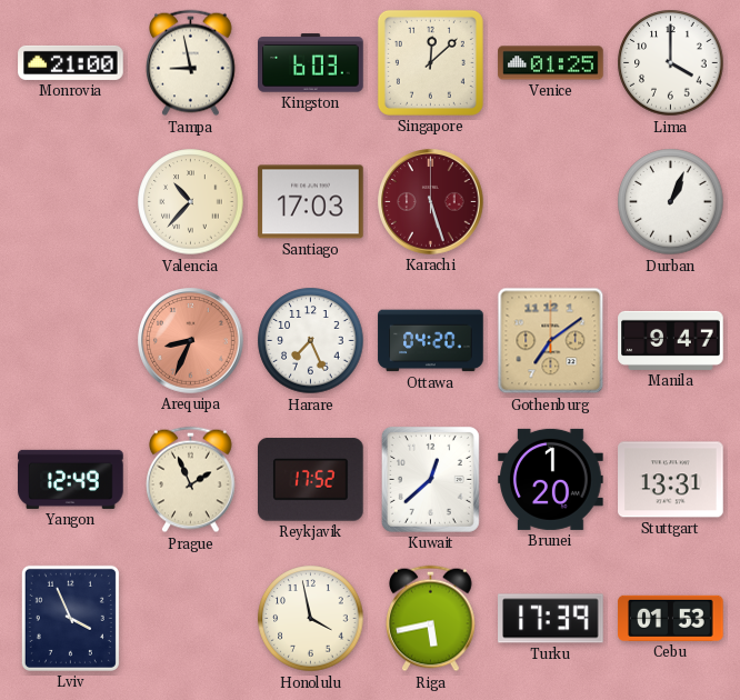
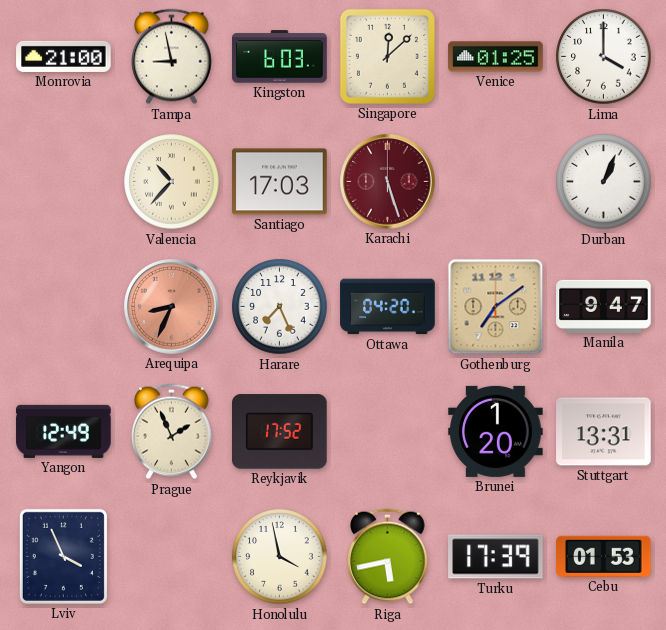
Kuwait: 12:38 -> none
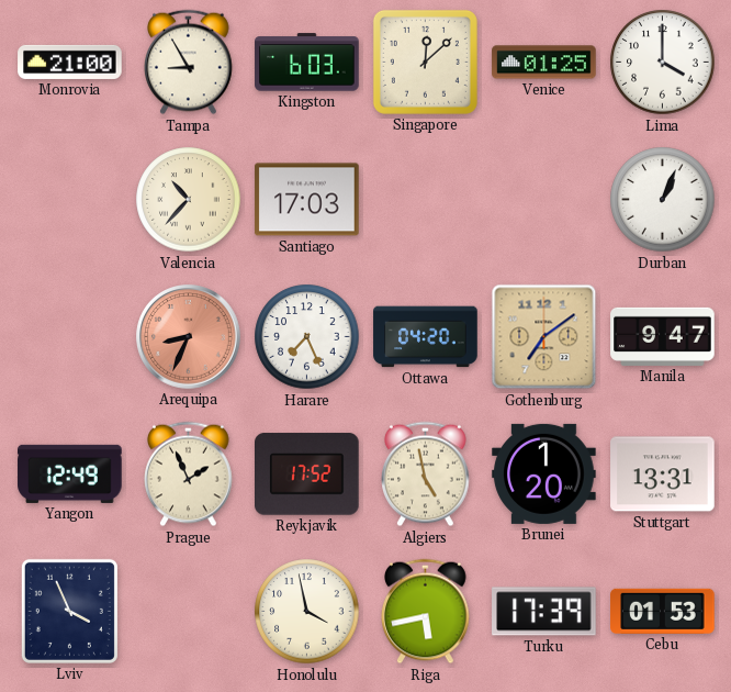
Tampa: 8:58 -> 8:55
Karachi: 5:27 -> none
Algiers: none -> 4:58
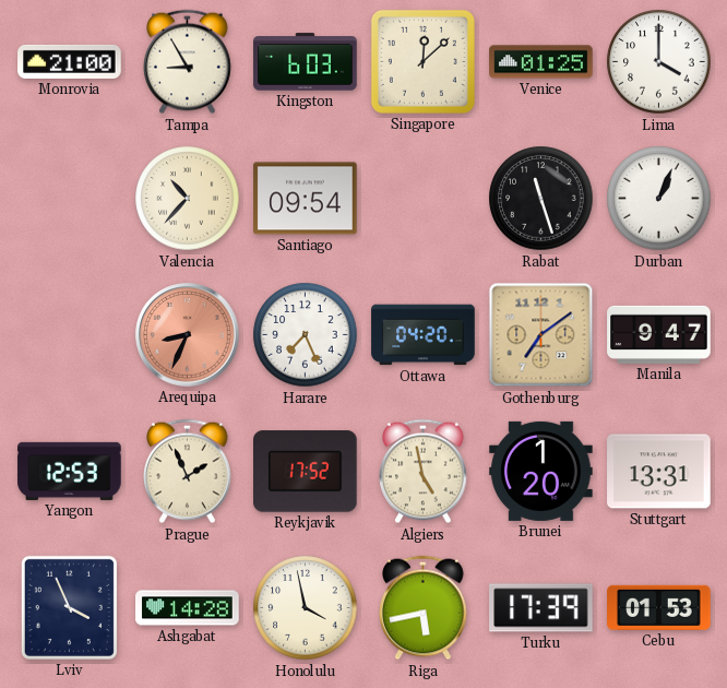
Santiago: 17:03 -> 09:54
Rabat: none -> 11:27
Yangon: 12:49 -> 12:53
Ashgabat: none -> 14:28
